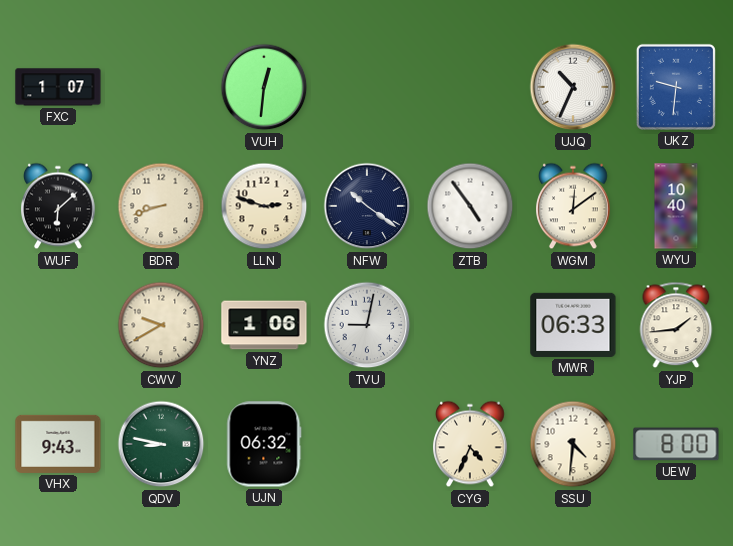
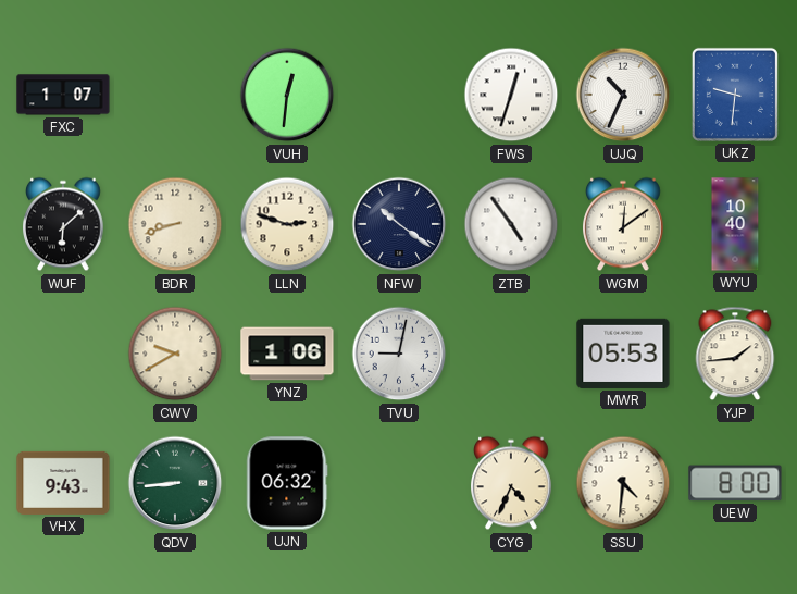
FWS: none -> 12:33
MWR: 06:33 -> 05:53
QDV: 8:47 -> 8:44
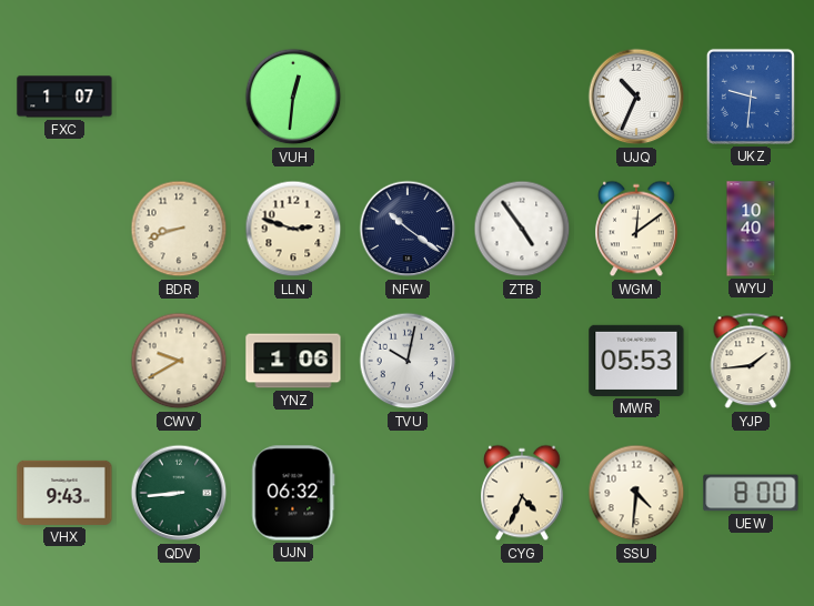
FWS: 12:33 -> none
WUF: 6:08 -> none
TVU: 9:02 -> 10:02
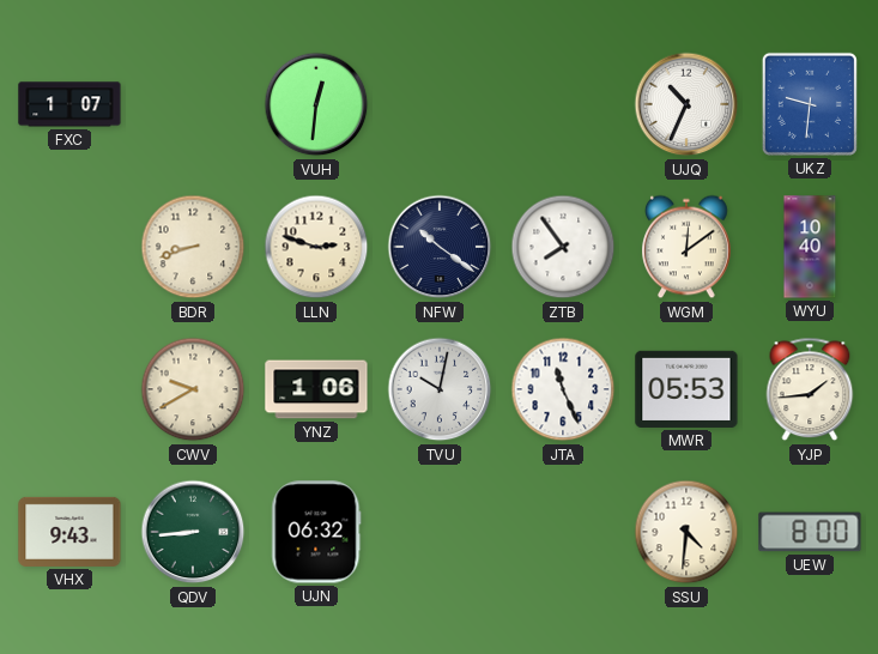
ZTB: 4:54 -> 7:54
JTA: none -> 11:26
CYG: 4:34 -> none
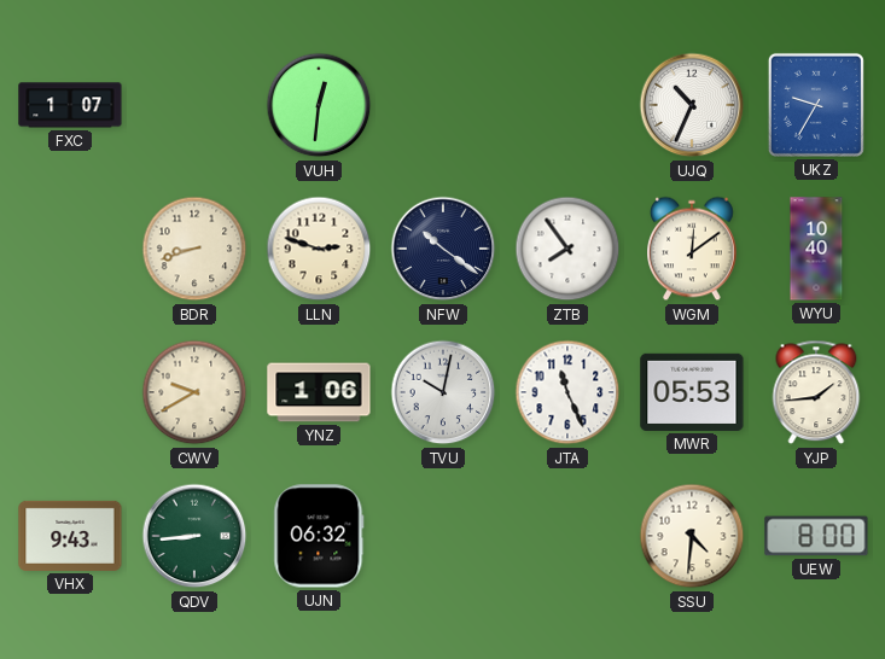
UKZ: 9:31 -> 9:35
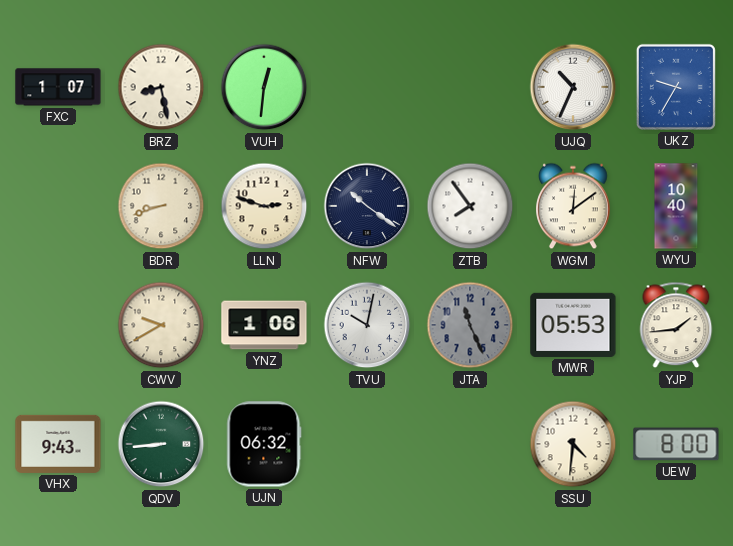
BRZ: none -> 8:28
JTA dial: white -> grey
